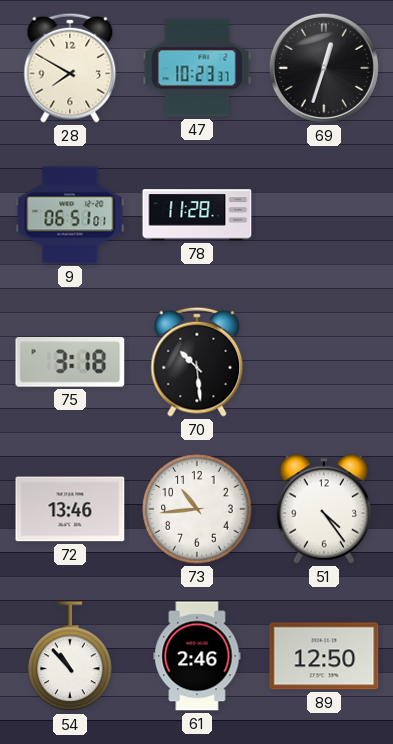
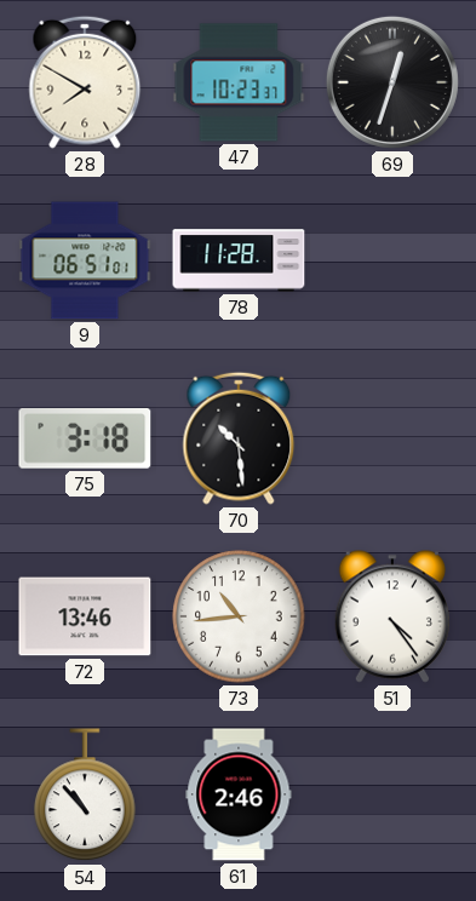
89: 12:50 -> none
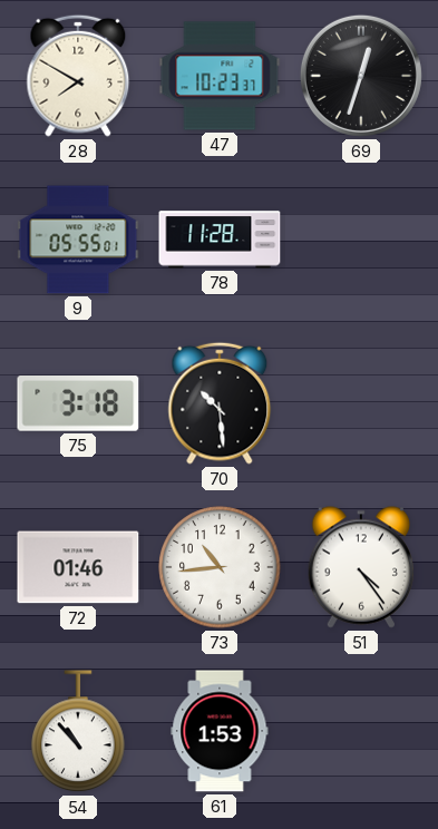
9: 06:51 -> 05:55
72: 13:46 -> 01:46
61: 2:46 -> 1:53
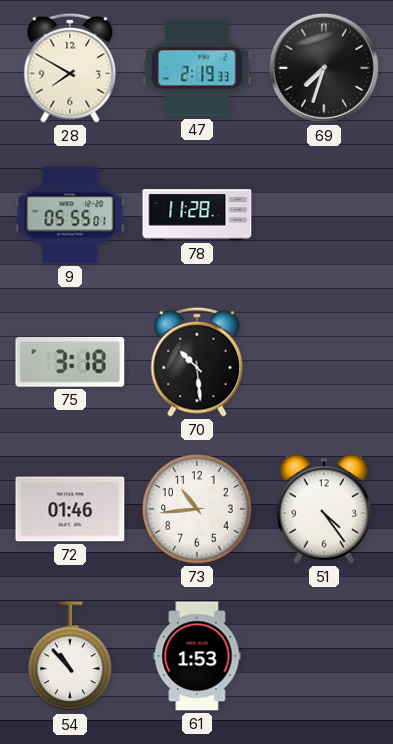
47: 10:23 -> 2:19
69: 12:33 -> 7:33
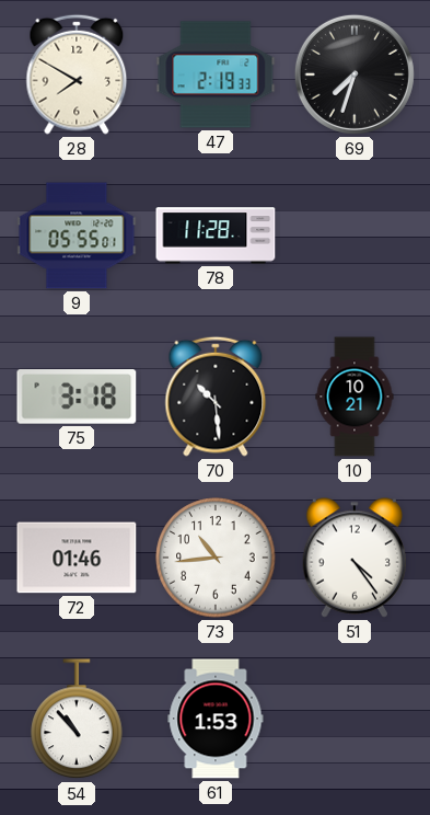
10: none -> 10:21
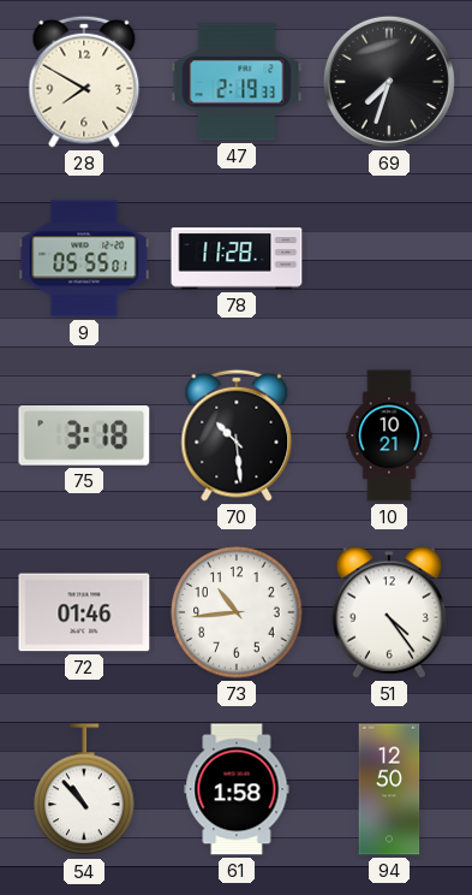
61: 1:53 -> 1:58
94: none -> 12:50
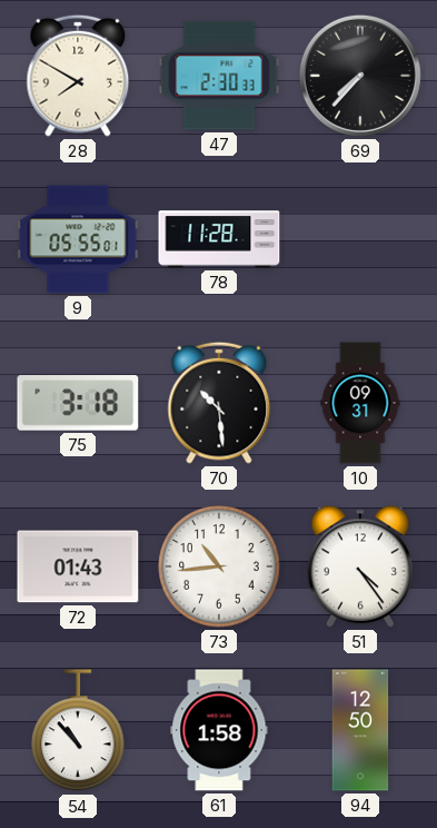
47: 2:19 -> 2:30
69: 7:33 -> 7:37
10: 10:21 -> 09:31
72: 01:46 -> 01:43
